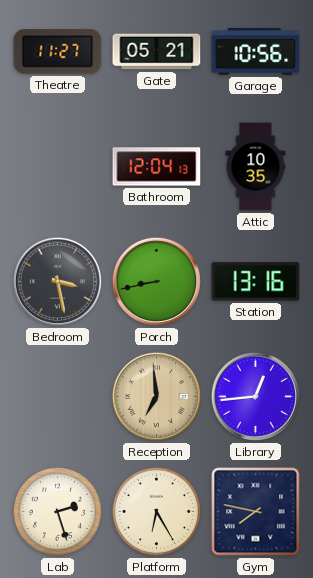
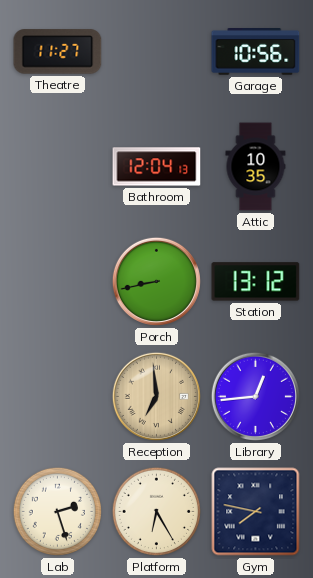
Gate: 05:21 -> none
Bedroom: 3:28 -> none
Station: 13:16 -> 13:12
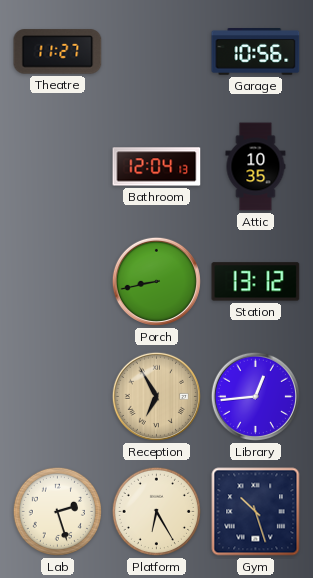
Reception: 6:59 -> 6:55
Gym: 7:47 -> 10:27
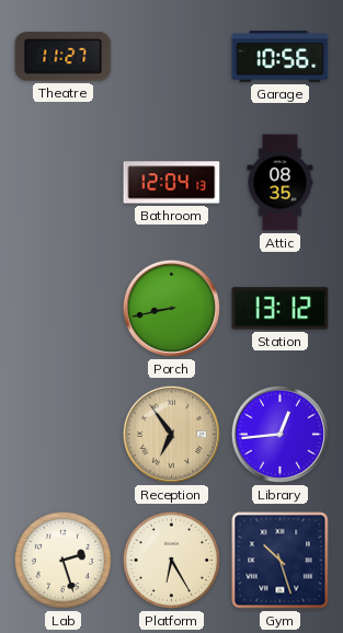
Attic: 10:35 -> 08:35
Reception: 6:55 -> 6:54
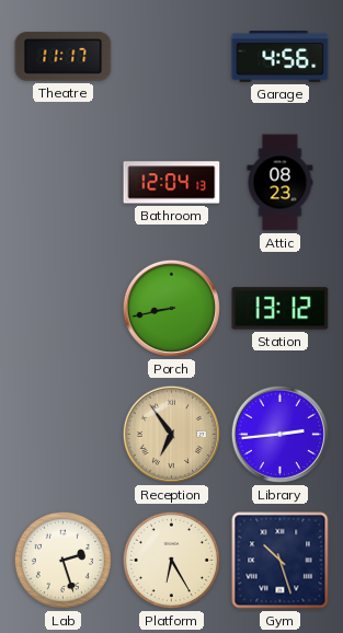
Theatre: 11:27 -> 11:17
Garage: 10:56 -> 4:56
Attic: 08:35 -> 08:23
Library: 12:44 -> 2:44
